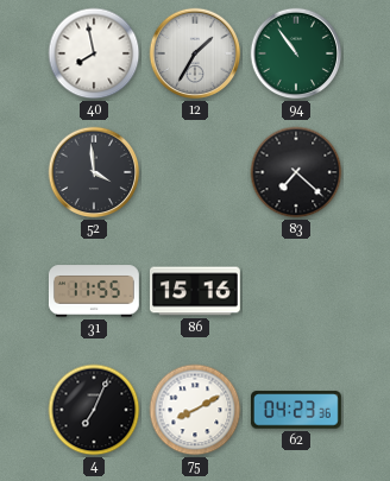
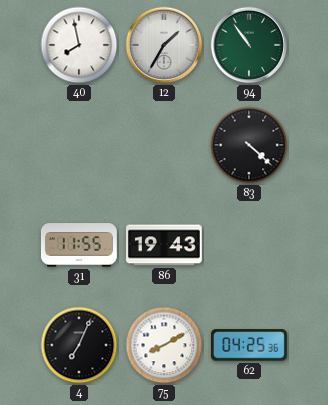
52: 3:59 -> none
83: 7:22 -> 4:22
86: 15:16 -> 19:43
62: 04:23 -> 04:25
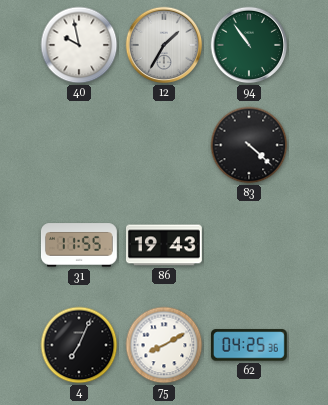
40: 7:58 -> 9:58
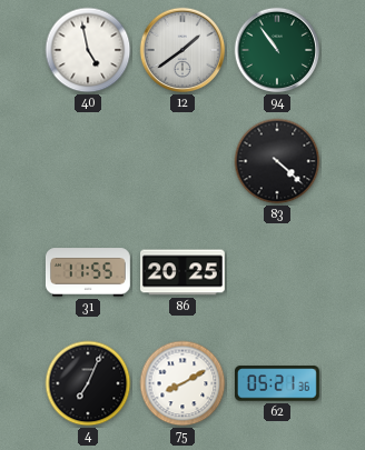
40: 9:58 -> 4:58
12: 1:35 -> 1:39
86: 19:43 -> 20:25
62: 04:25 -> 05:21
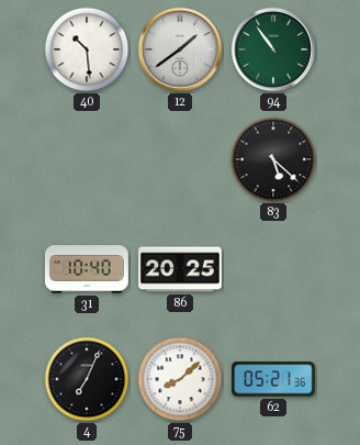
40: 4:58 -> 10:29
83: 4:22 -> 5:22
31: 11:55 -> 10:40
75: 8:10 -> 8:08
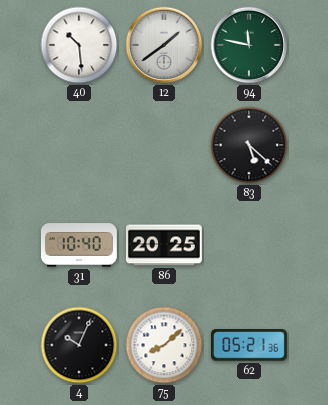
94: 10:54 -> 11:47
4: 7:04 -> 10:04
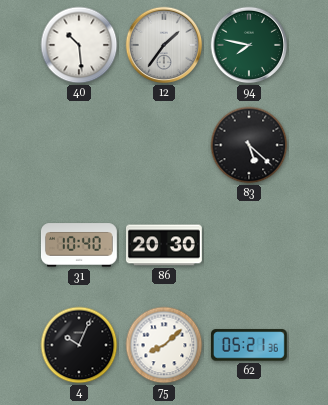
12: 1:39 -> 1:36
94: 11:47 -> 7:47
86: 20:25 -> 20:30
